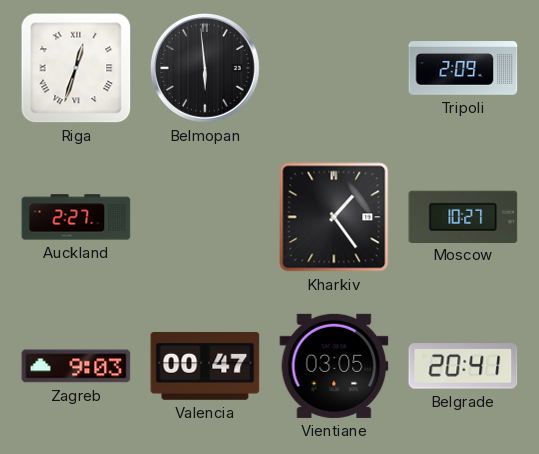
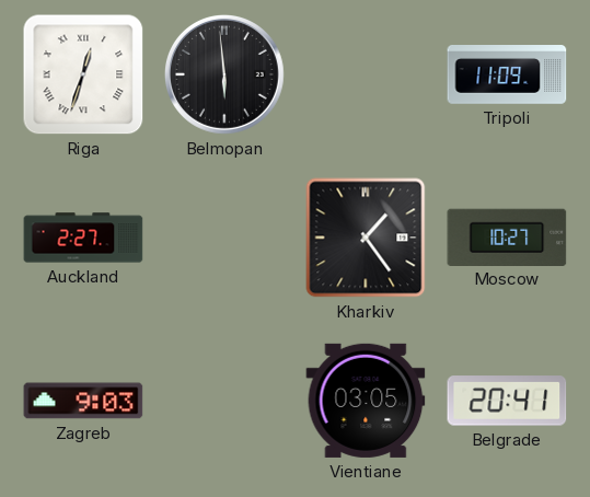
Tripoli: 2:09 -> 11:09
Valencia: 00:47 -> none
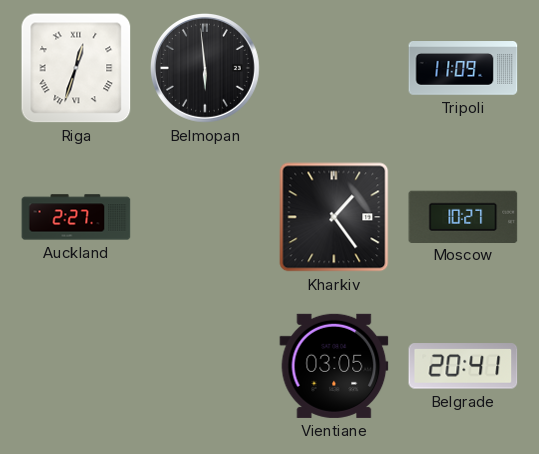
Zagreb: 9:03 -> none
